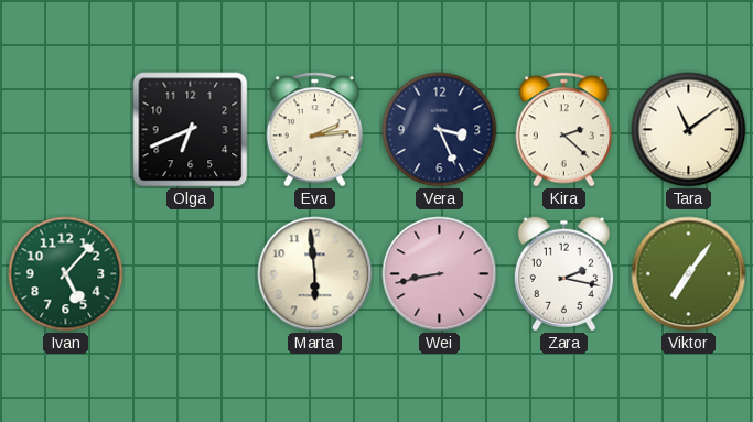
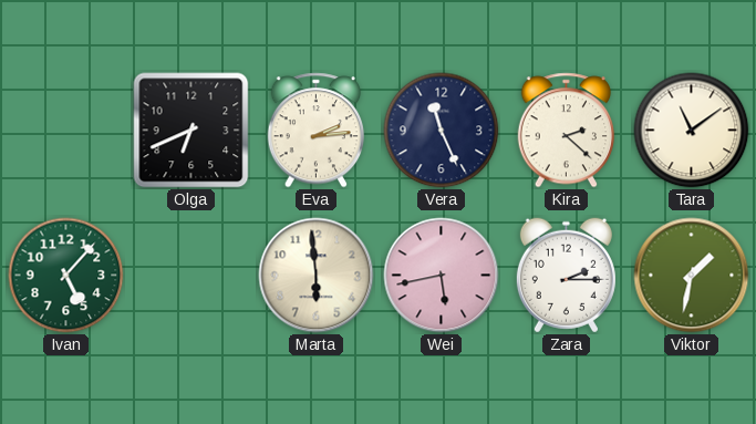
Vera: 3:26 -> 11:26
Wei: 8:43 -> 5:43
Zara: 2:17 -> 2:15
Viktor: 7:06 -> 1:32
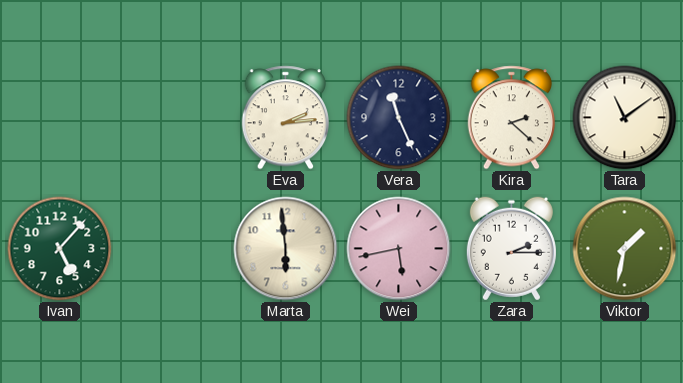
Olga: 6:41 -> none
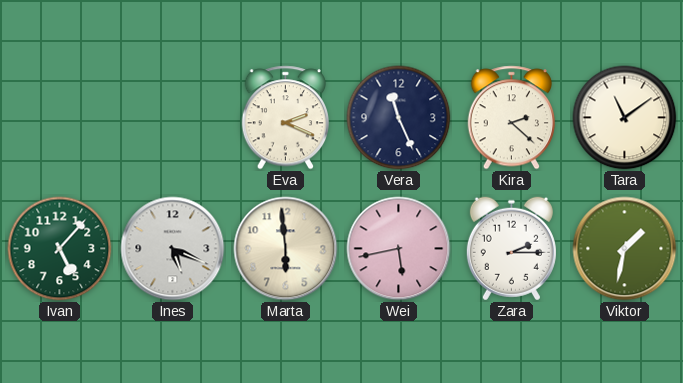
Eva: 2:14 -> 2:19
Ines: none -> 5:19
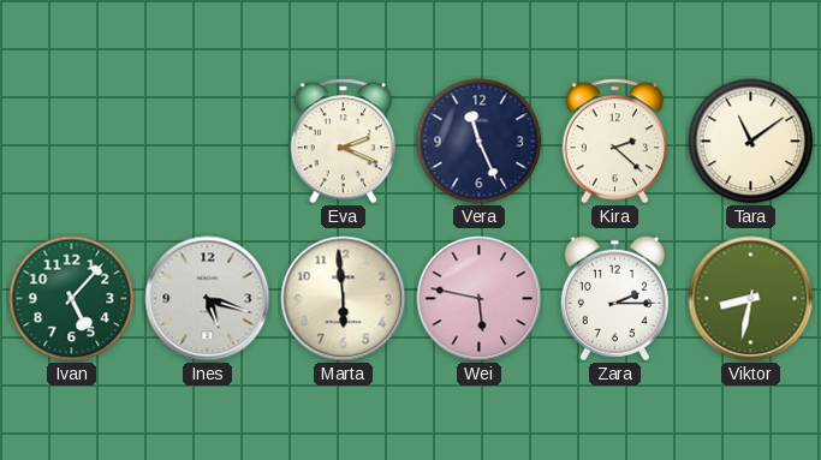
Ines: 5:19 -> 5:18
Wei: 5:43 -> 5:47
Viktor: 1:32 -> 8:32
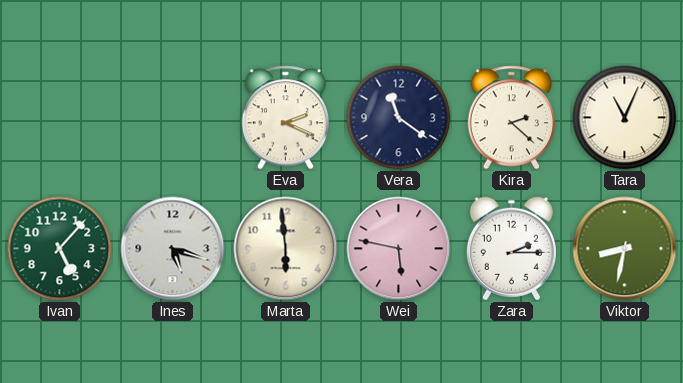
Vera: 11:26 -> 11:21
Tara: 11:09 -> 11:04
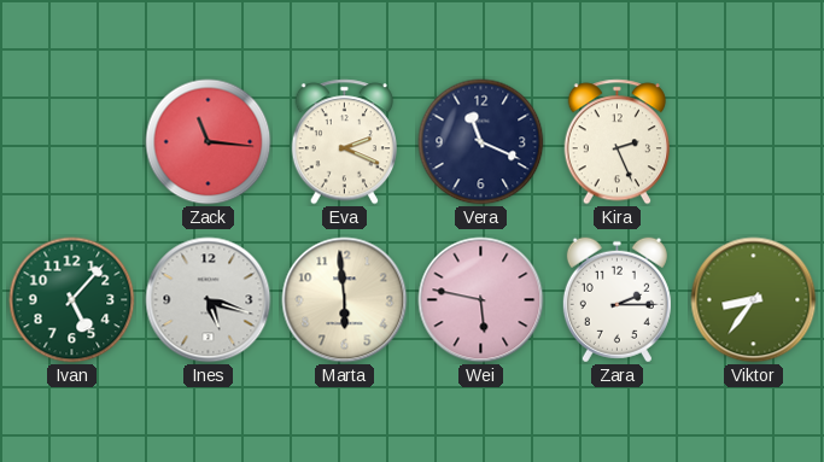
Zack: none -> 11:16
Vera: 11:21 -> 11:19
Kira: 2:22 -> 2:26
Tara: 11:04 -> none
Viktor: 8:32 -> 8:36
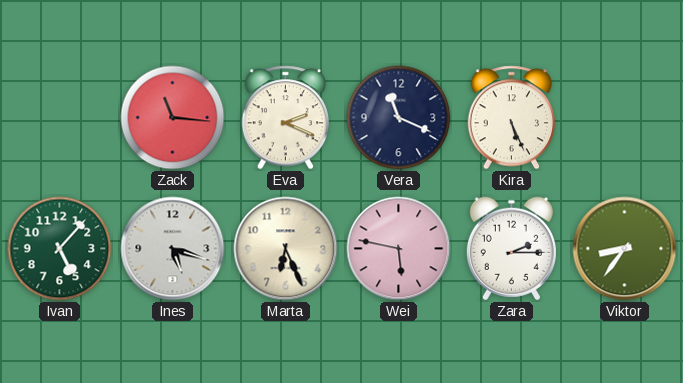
Kira: 2:26 -> 5:26
Marta: 5:59 -> 6:26
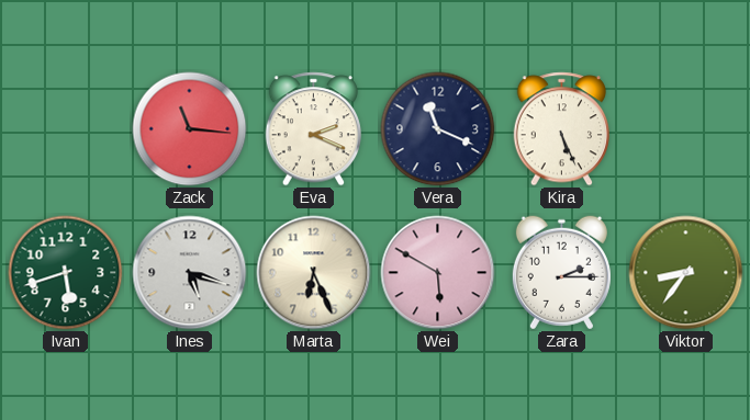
Ivan: 5:07 -> 5:42
Wei: 5:47 -> 5:50
